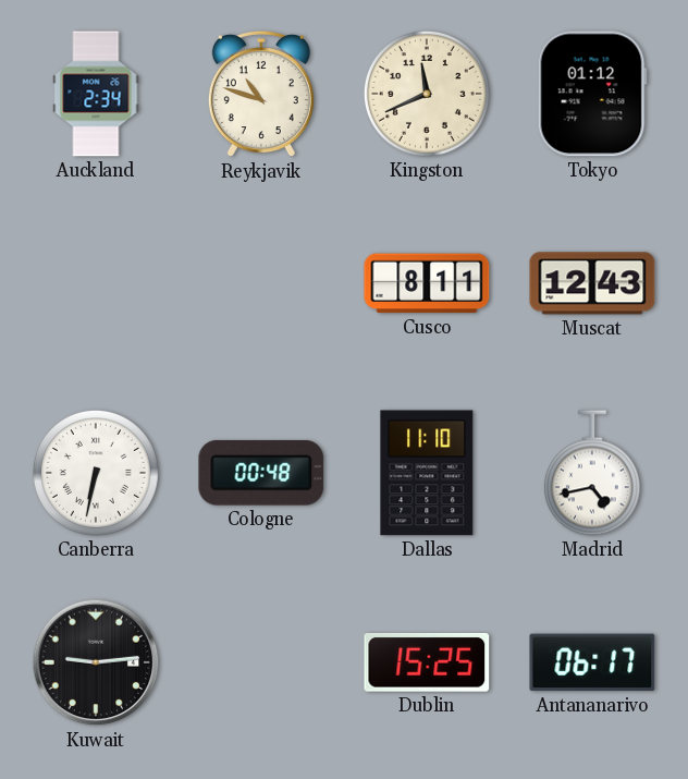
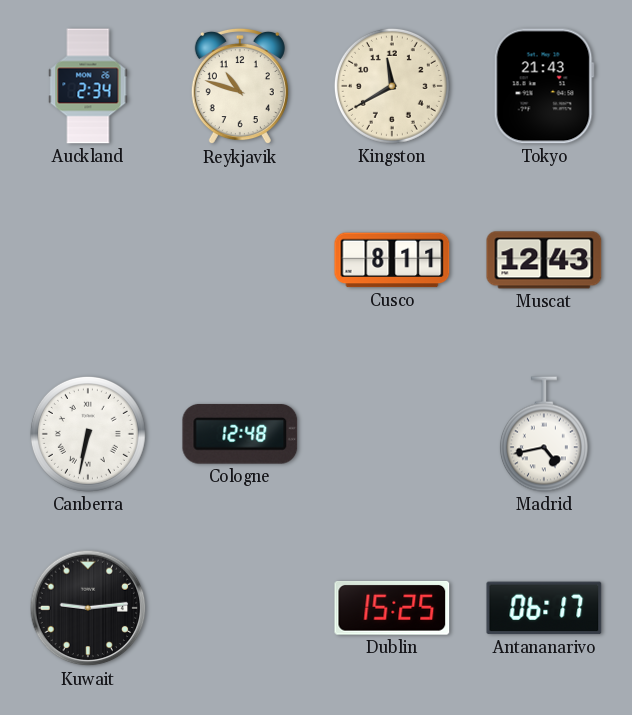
Kingston: 11:41 -> 11:40
Tokyo: 01:12 -> 21:43
Cologne: 00:48 -> 12:48
Dallas: 11:10 -> none
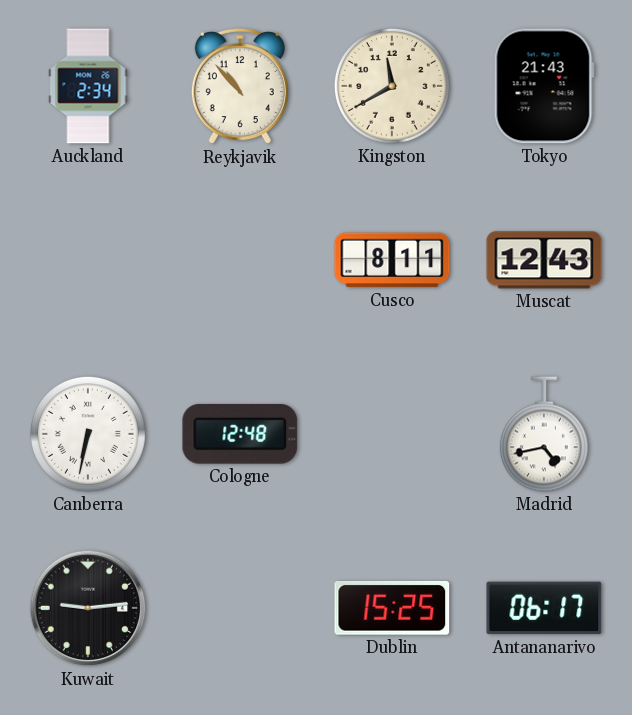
Reykjavik: 10:48 -> 10:53
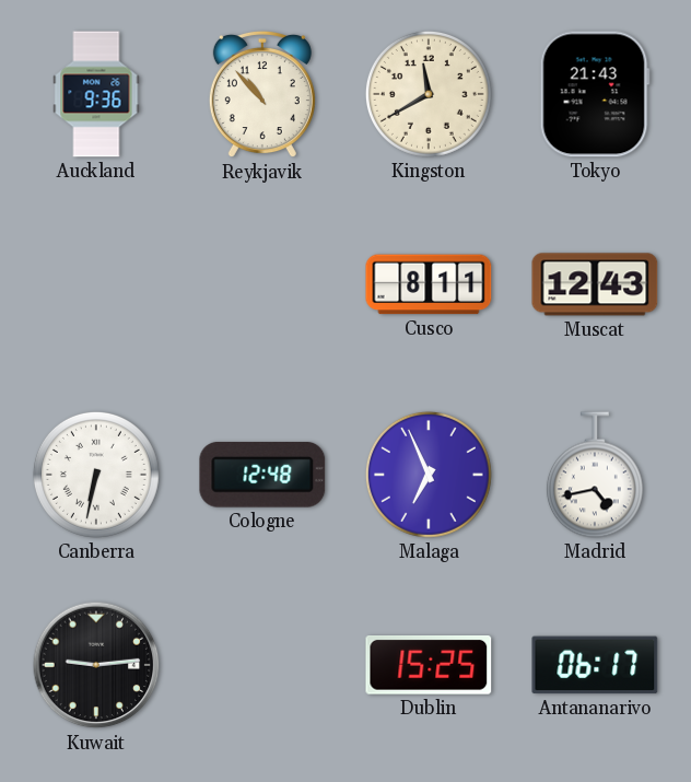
Auckland: 2:34 -> 9:36
Malaga: none -> 6:56
